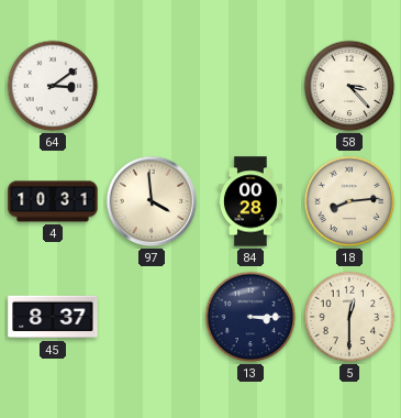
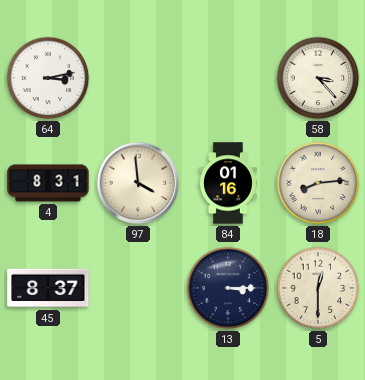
64: 3:09 -> 3:13
4: 10:31 -> 8:31
84: 00:28 -> 01:16
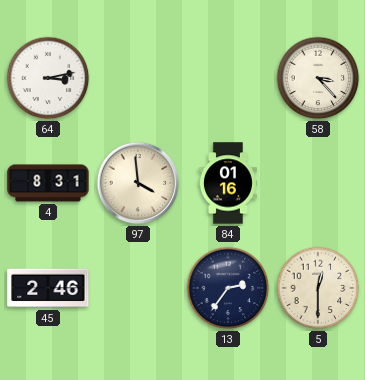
18: 8:14 -> none
45: 8:37 -> 2:46
13: 3:15 -> 2:36
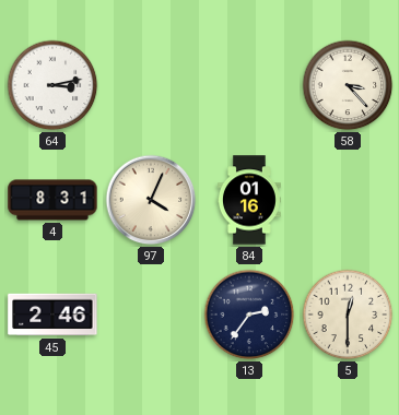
97: 3:59 -> 4:04
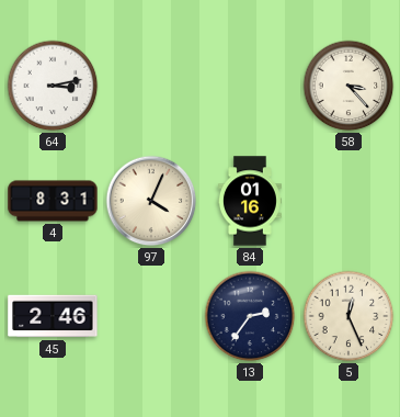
5: 12:30 -> 12:26
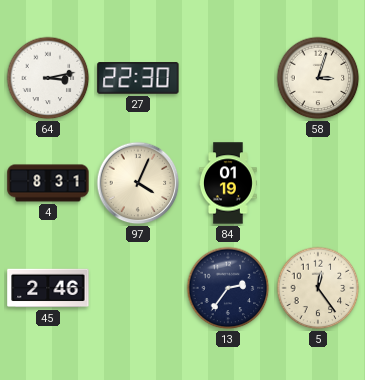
27: none -> 22:30
58: 3:23 -> 3:03
84: 01:16 -> 01:19
5: 12:26 -> 12:24
